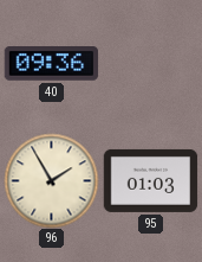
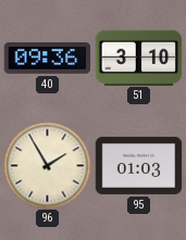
51: none -> 3:10
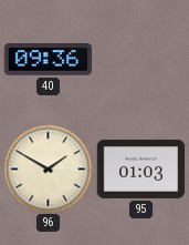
51: 3:10 -> none
96: 1:55 -> 1:50
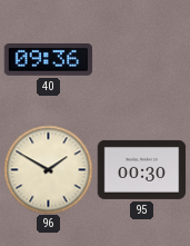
95: 01:03 -> 00:30
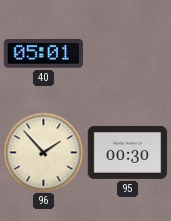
40: 09:36 -> 05:01
96: 1:50 -> 1:53
